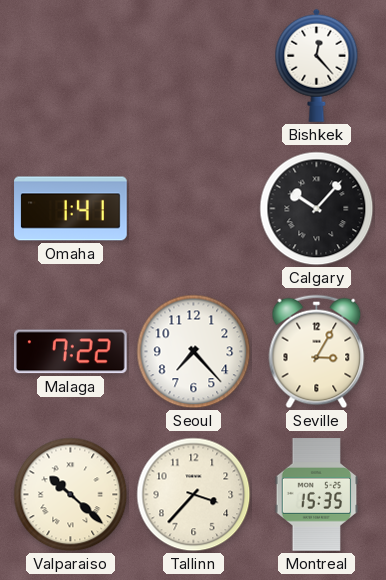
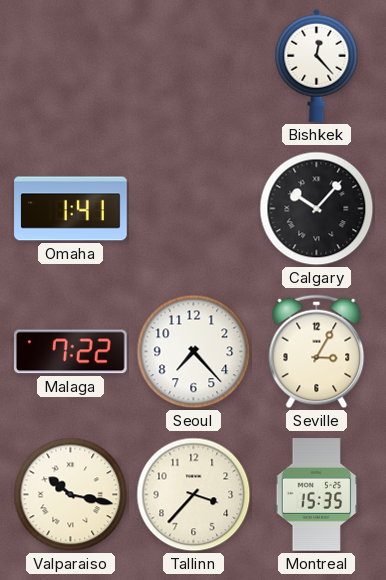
Valparaiso: 10:22 -> 10:17
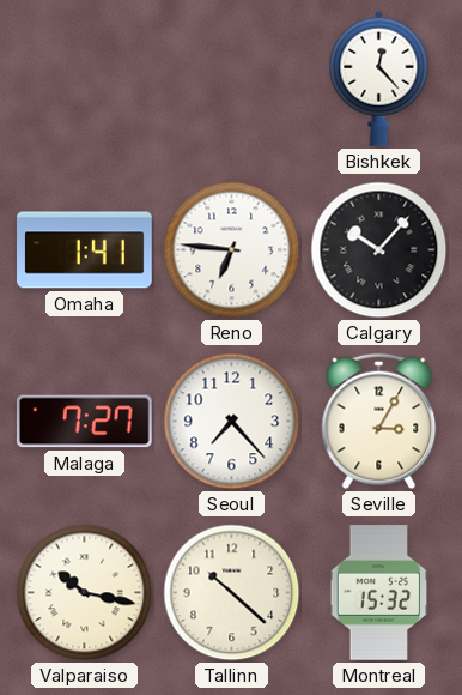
Reno: none -> 6:46
Malaga: 7:22 -> 7:27
Tallinn: 3:37 -> 10:22
Montreal: 15:35 -> 15:32
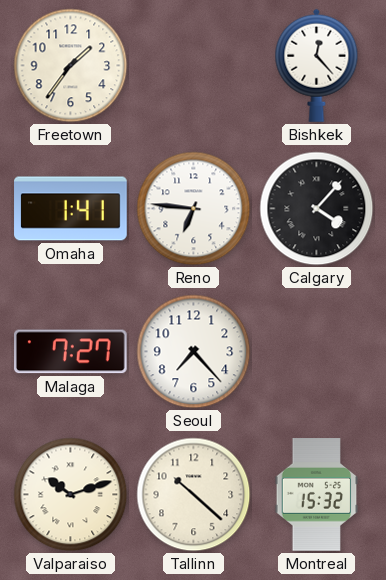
Freetown: none -> 1:36
Calgary: 10:07 -> 4:07
Seville: 3:05 -> none
Valparaiso: 10:17 -> 10:12
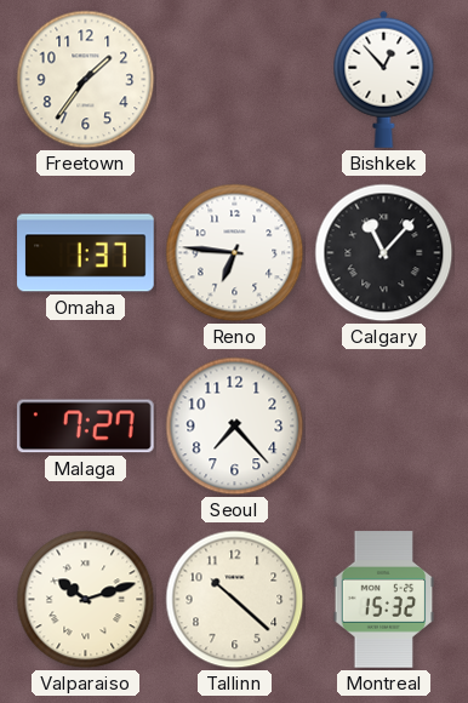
Bishkek: 12:23 -> 12:53
Omaha: 1:41 -> 1:37
Calgary: 4:07 -> 11:07
